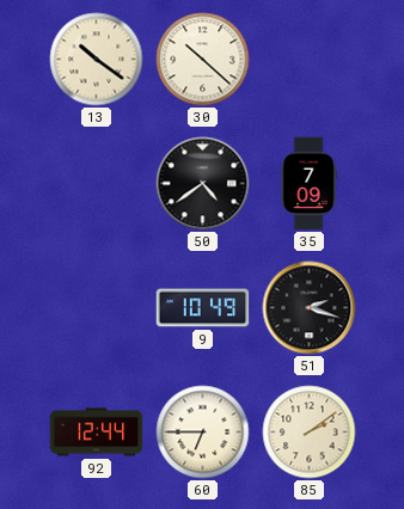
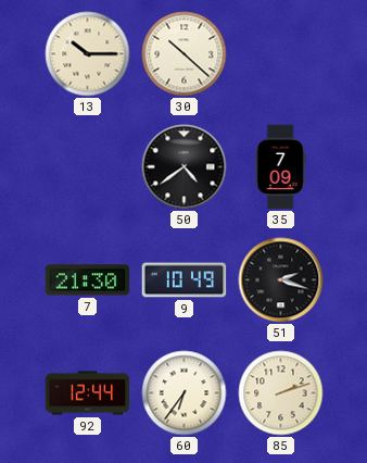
13: 10:21 -> 10:15
7: none -> 21:30
60: 6:45 -> 6:36
85: 2:09 -> 2:12
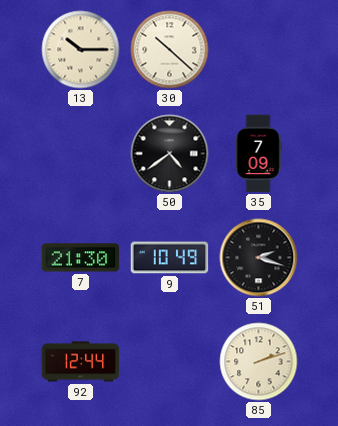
60: 6:36 -> none
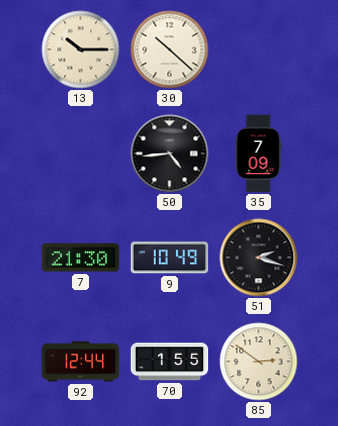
50: 4:39 -> 4:44
70: none -> 1:55
85: 2:12 -> 2:51
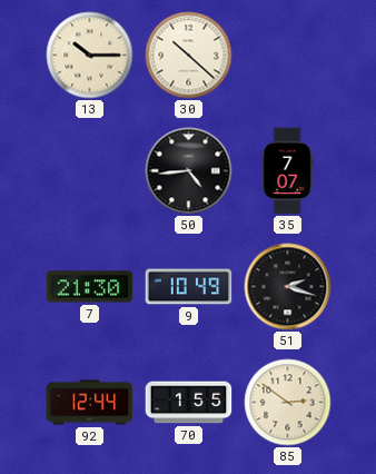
35: 7:09 -> 7:07
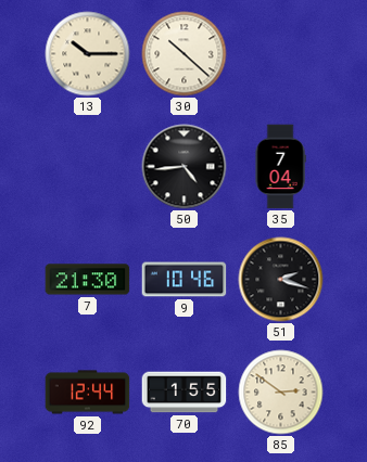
35: 7:07 -> 7:04
9: 10:49 -> 10:46
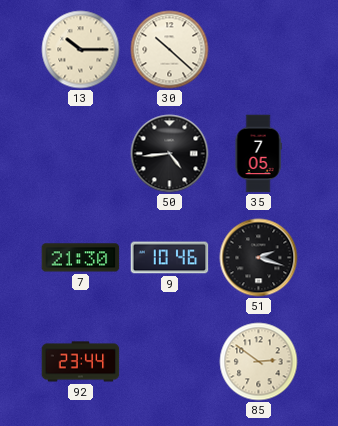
35: 7:04 -> 7:05
92: 12:44 -> 23:44
70: 1:55 -> none
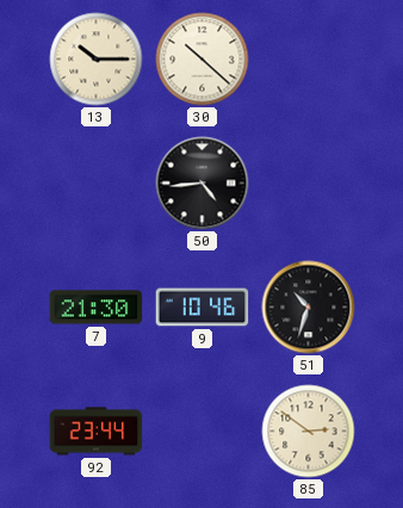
35: 7:05 -> none
51: 2:18 -> 10:33
